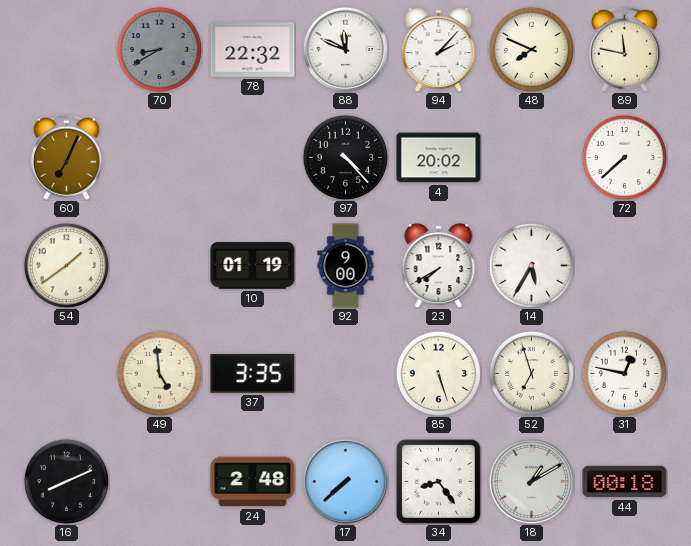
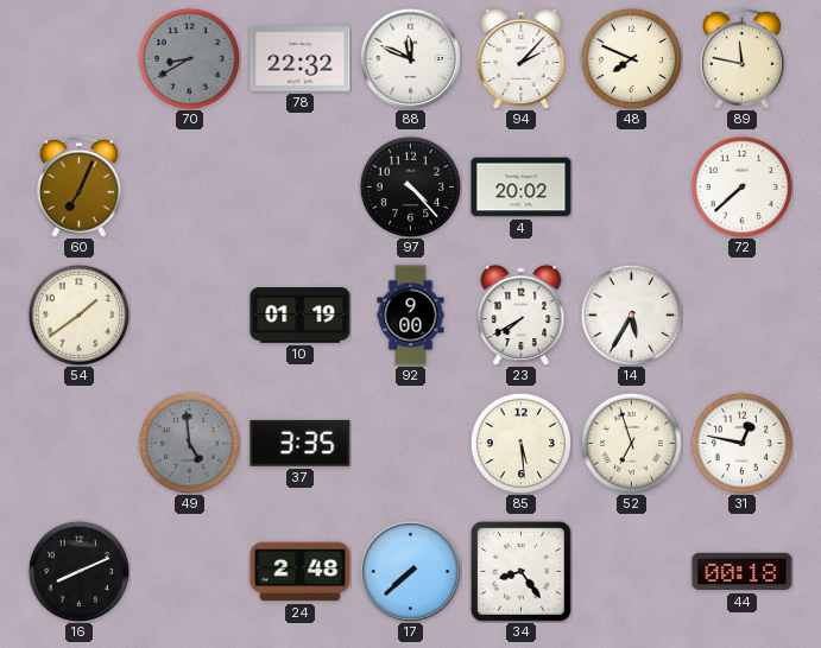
49 dial: cream -> grey
85: 5:27 -> 5:29
18: 1:10 -> none
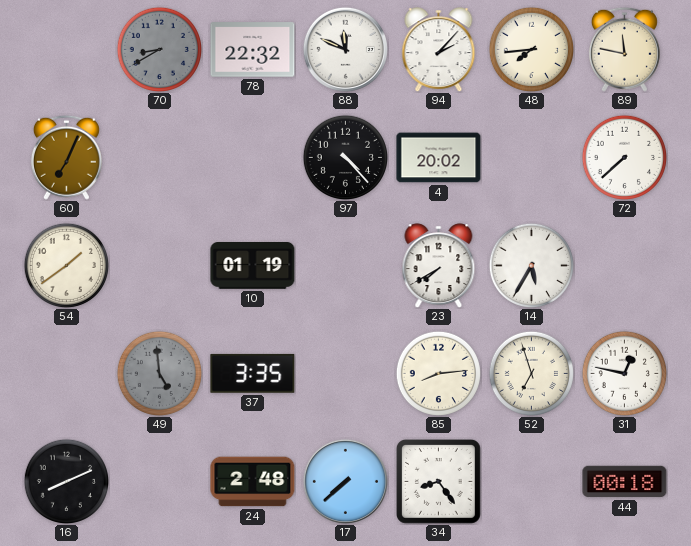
48: 7:49 -> 7:44
92: 9:00 -> none
85: 5:29 -> 8:14
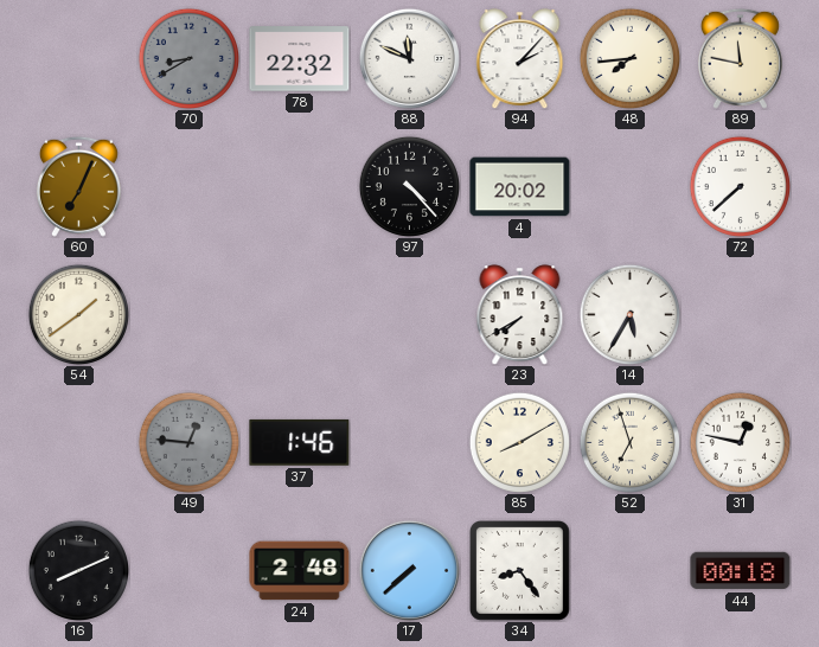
10: 01:19 -> none
49: 4:59 -> 12:46
37: 3:35 -> 1:46
85: 8:14 -> 8:10
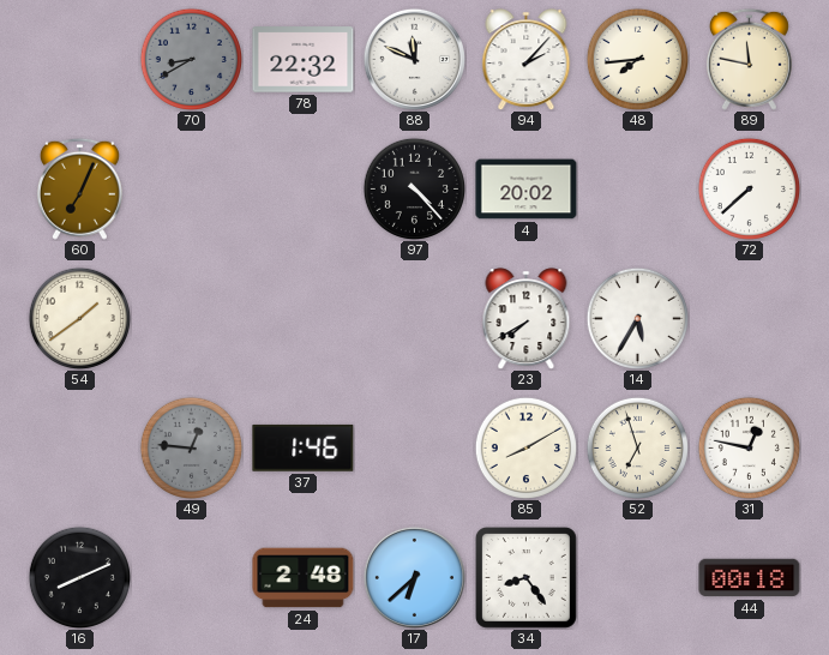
17: 7:38 -> 6:38
